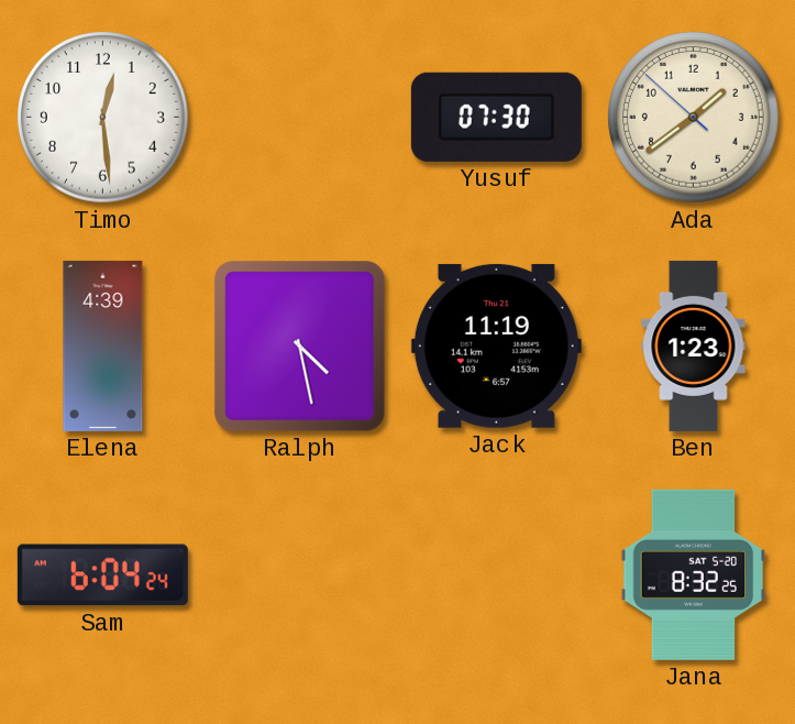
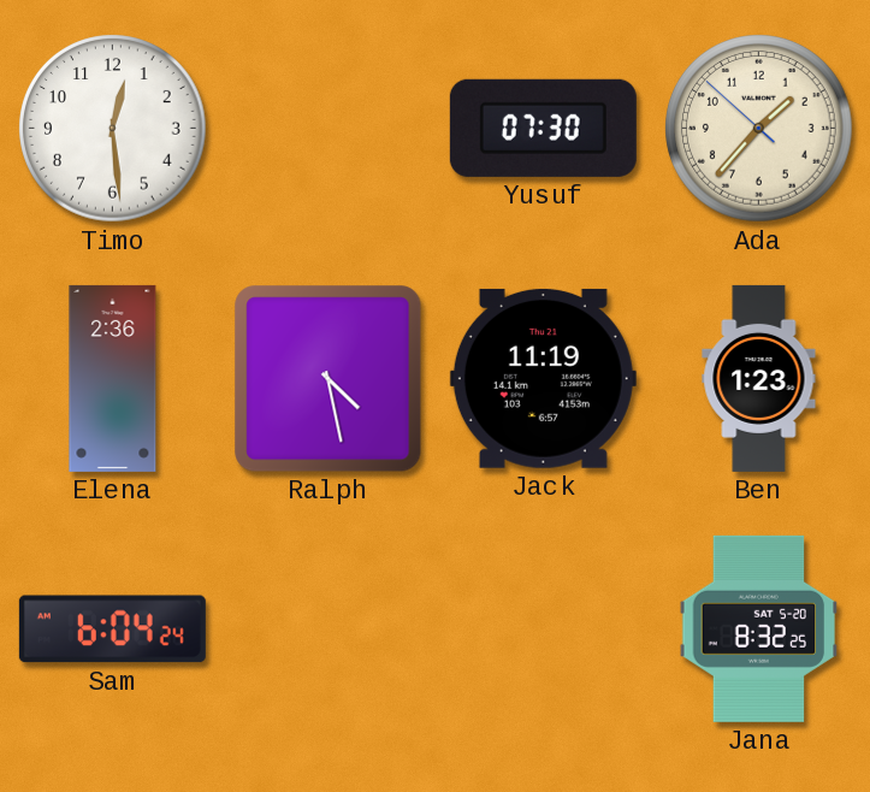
Ada: 1:38 -> 1:36
Elena: 4:39 -> 2:36
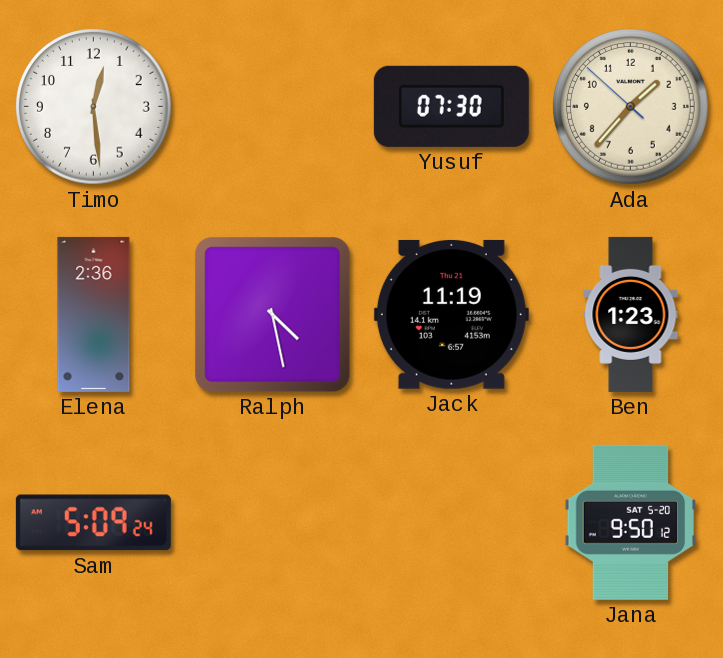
Sam: 6:04 -> 5:09
Jana: 8:32 -> 9:50
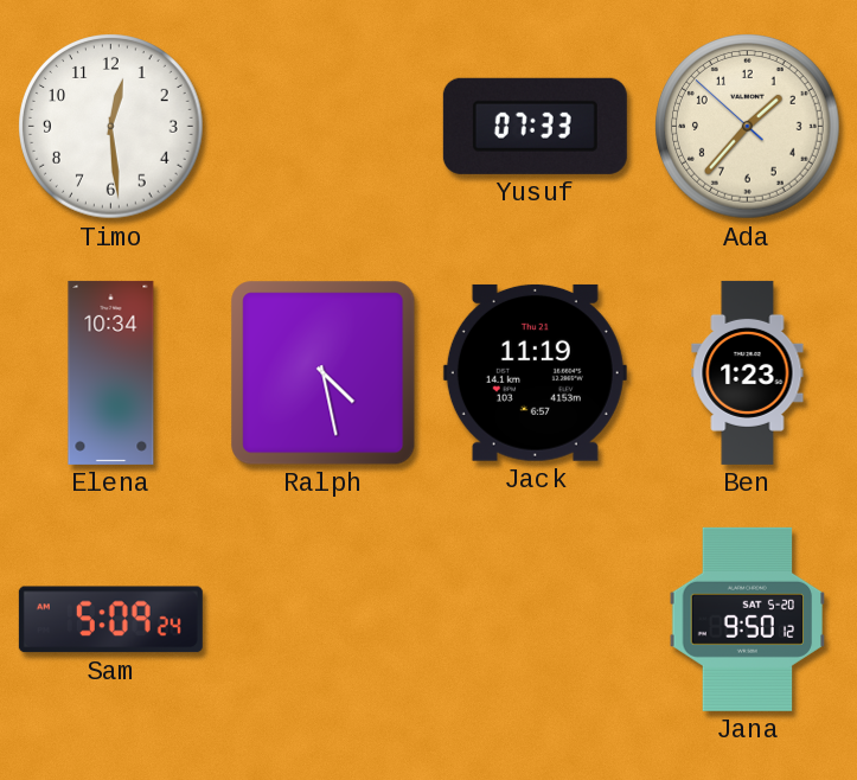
Yusuf: 07:30 -> 07:33
Elena: 2:36 -> 10:34
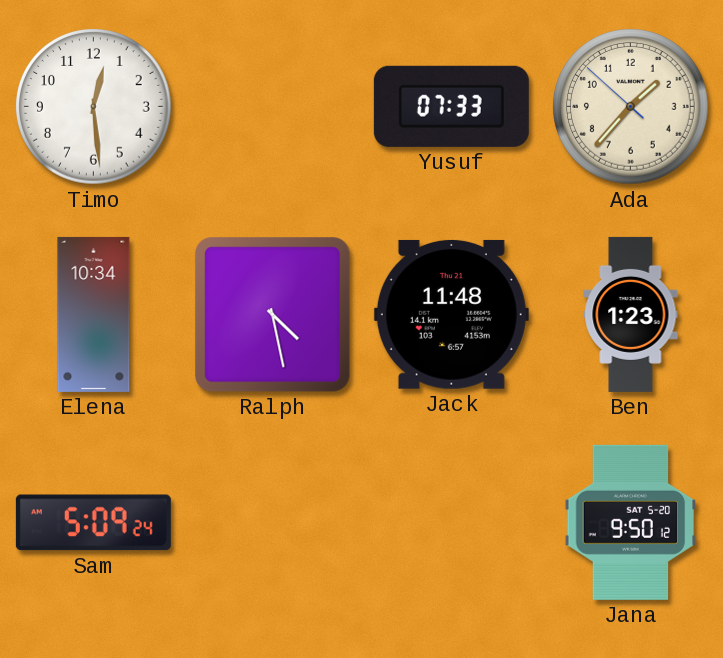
Jack: 11:19 -> 11:48
